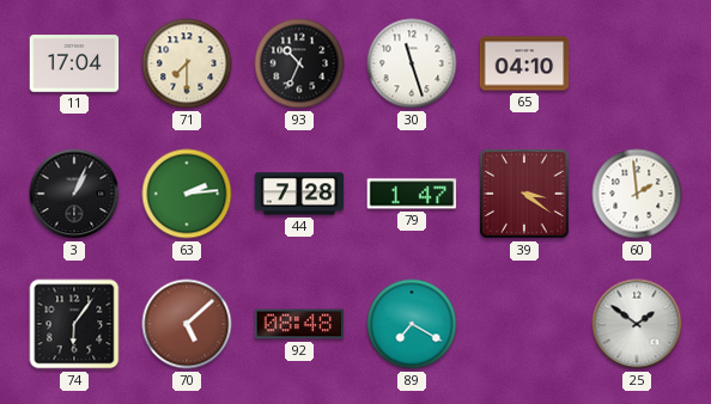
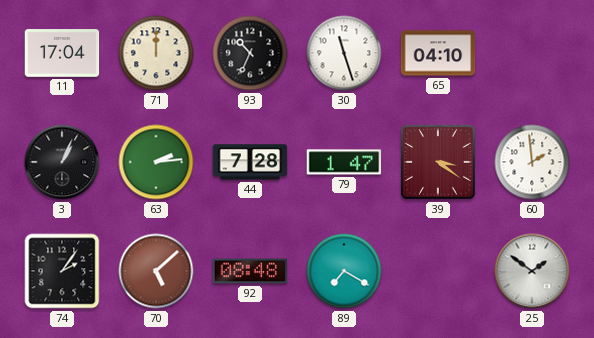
71: 7:30 -> 12:00
74: 6:06 -> 2:06
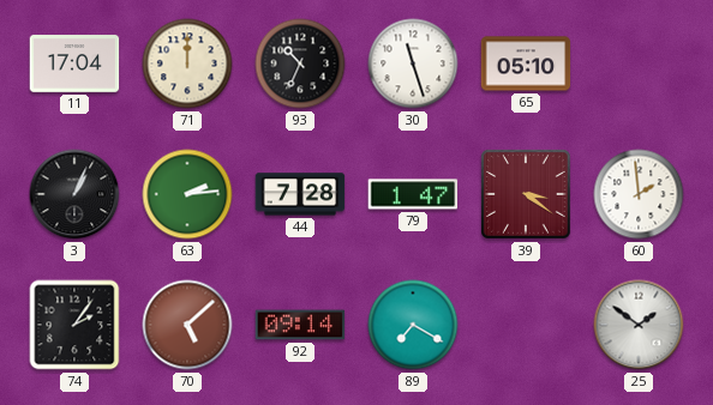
65: 04:10 -> 05:10
92: 08:48 -> 09:14
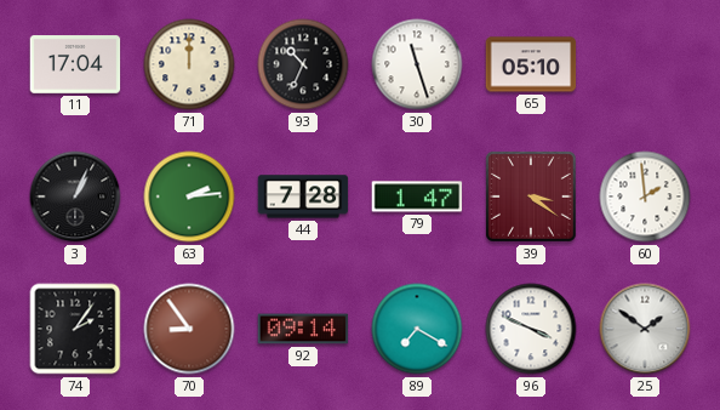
70: 5:08 -> 8:54
96: none -> 3:49
